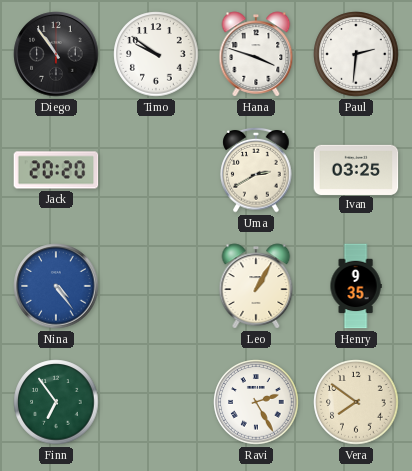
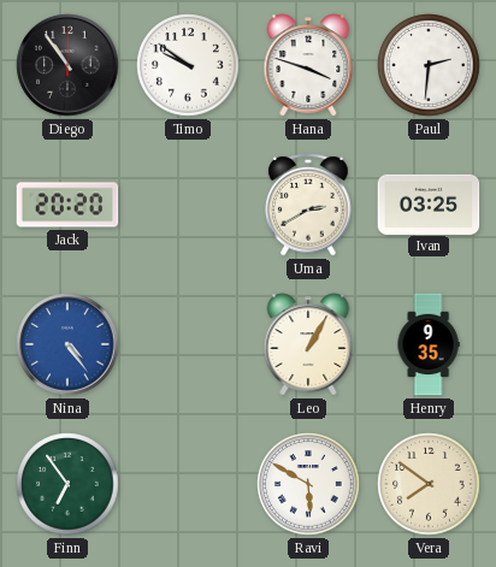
Ravi: 2:25 -> 5:50
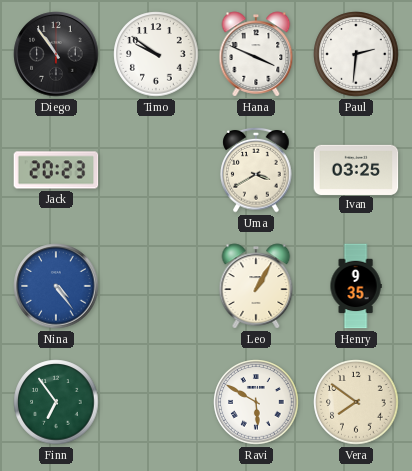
Hana: 3:48 -> 3:49
Jack: 20:20 -> 20:23
Uma: 2:40 -> 3:40
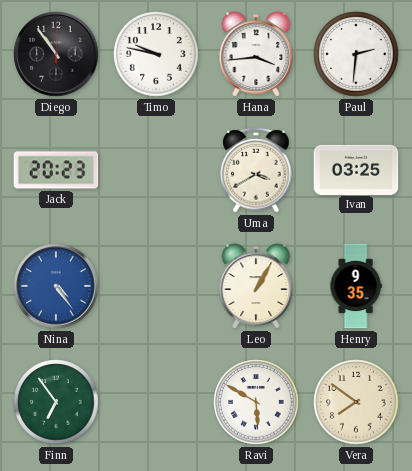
Timo: 9:51 -> 9:47
Hana: 3:49 -> 3:44
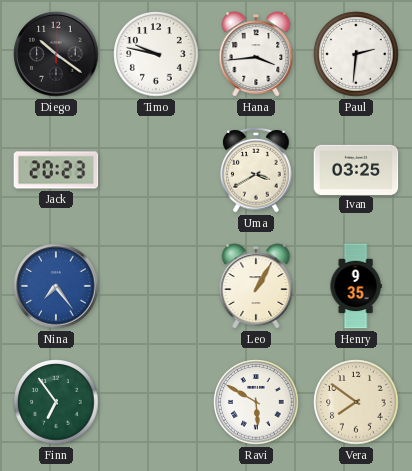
Diego: 10:54 -> 10:21
Nina: 4:24 -> 7:24
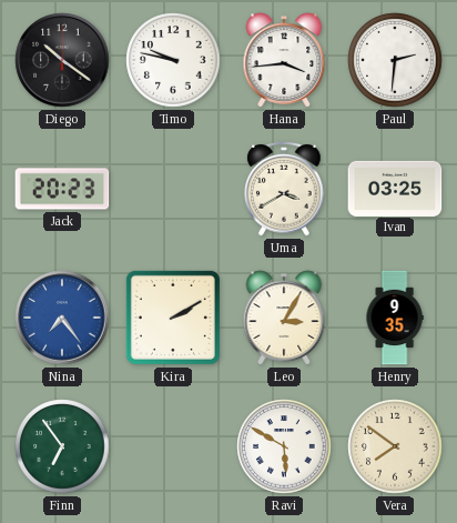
Kira: none -> 2:10
Leo: 1:05 -> 3:05
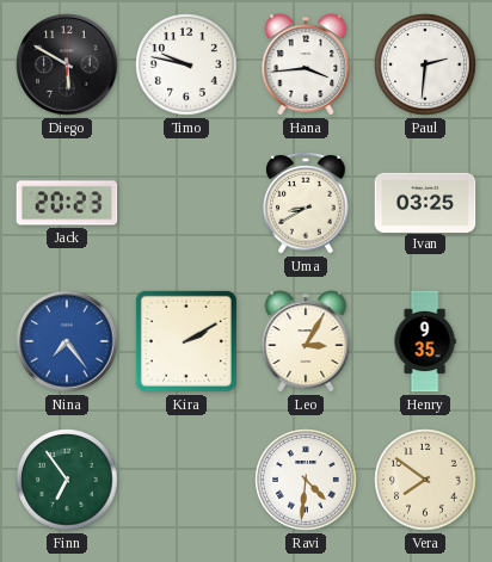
Diego: 10:21 -> 5:50
Uma: 3:40 -> 8:40
Ravi: 5:50 -> 4:31
